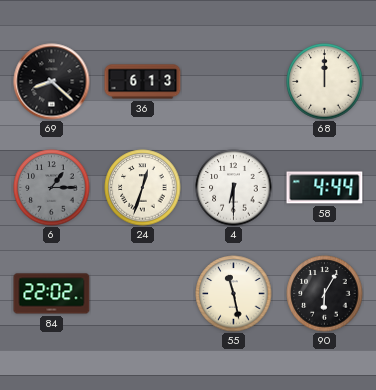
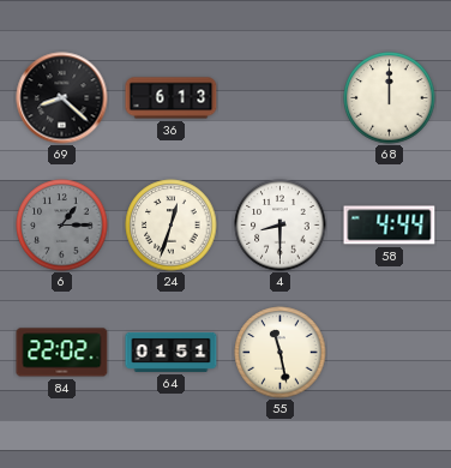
4: 6:30 -> 8:30
64: none -> 01:51
90: 6:05 -> none
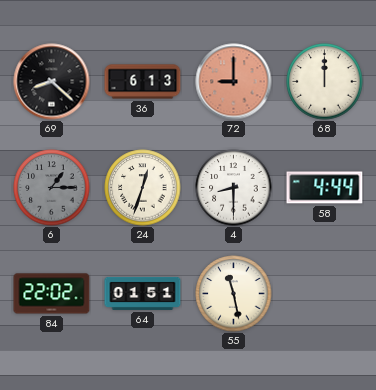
72: none -> 9:00
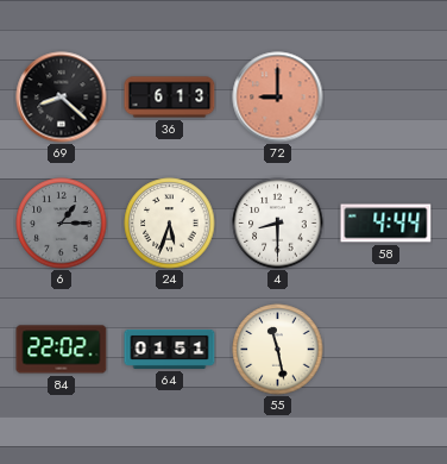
68: 12:00 -> none
24: 12:33 -> 5:33
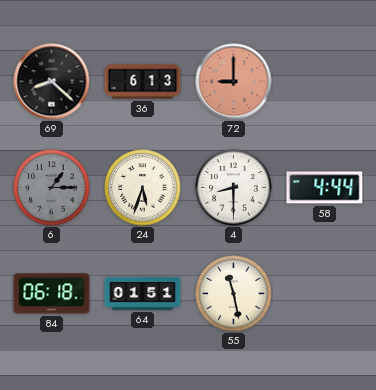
84: 22:02 -> 06:18
